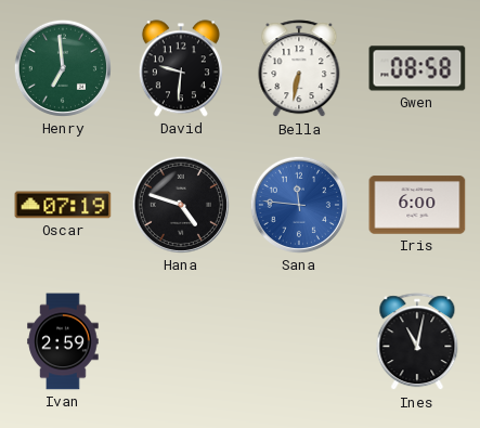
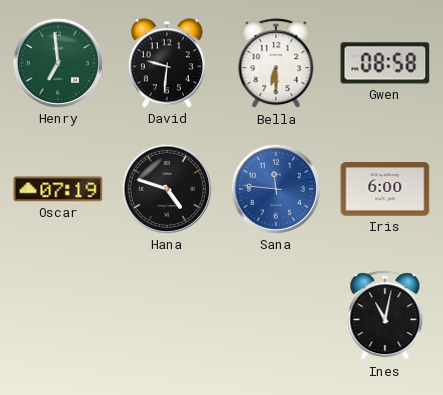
Bella: 6:32 -> 6:30
Ivan: 2:59 -> none
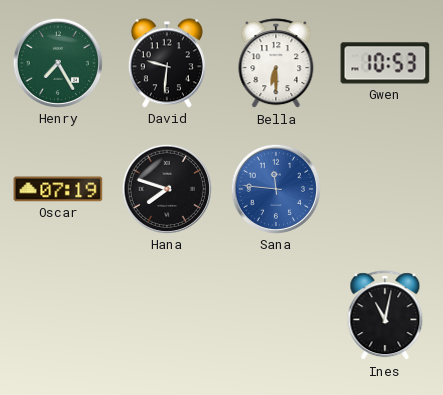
Henry: 6:59 -> 7:25
Gwen: 08:58 -> 10:53
Hana: 4:48 -> 7:48
Iris: 6:00 -> none
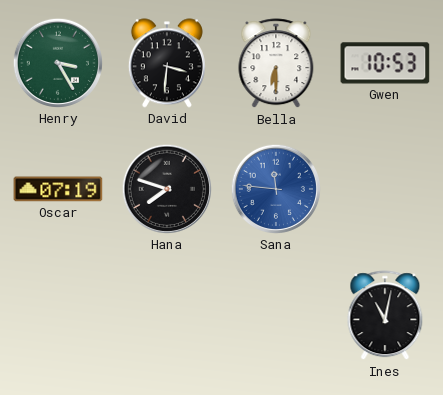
Henry: 7:25 -> 3:25
David: 9:31 -> 3:31
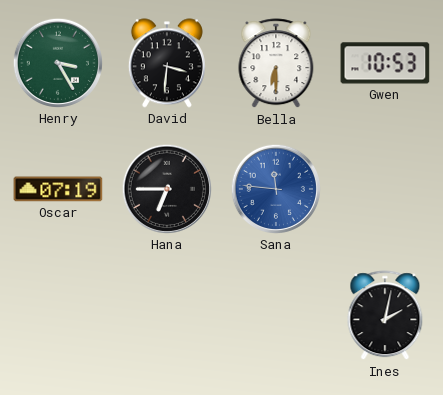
Hana: 7:48 -> 6:45
Ines: 11:02 -> 2:02
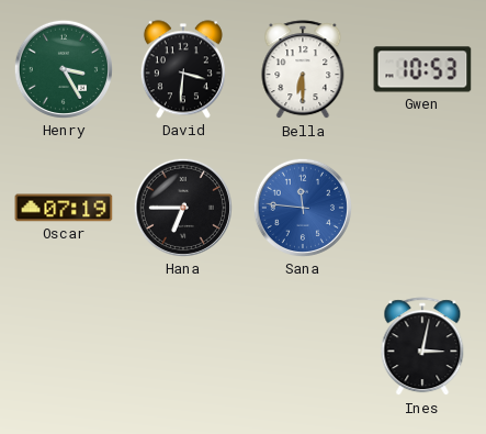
Ines: 2:02 -> 3:02
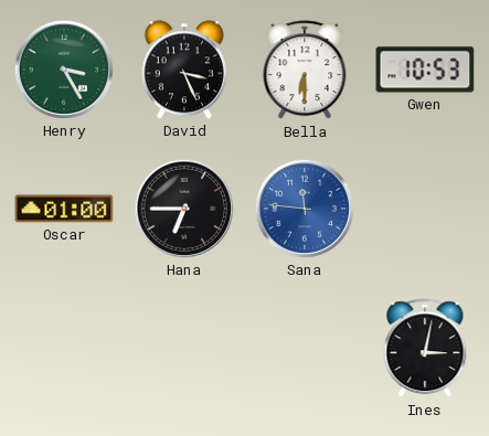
David: 3:31 -> 3:26
Oscar: 07:19 -> 01:00
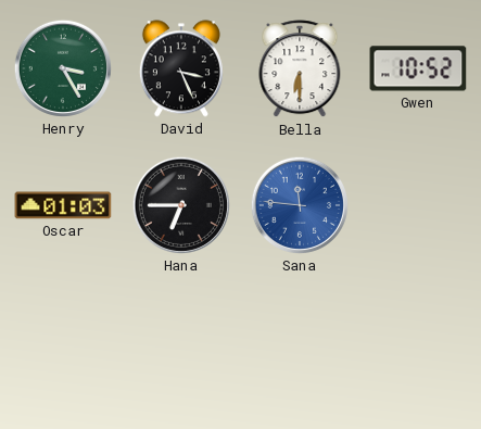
Gwen: 10:53 -> 10:52
Oscar: 01:00 -> 01:03
Ines: 3:02 -> none
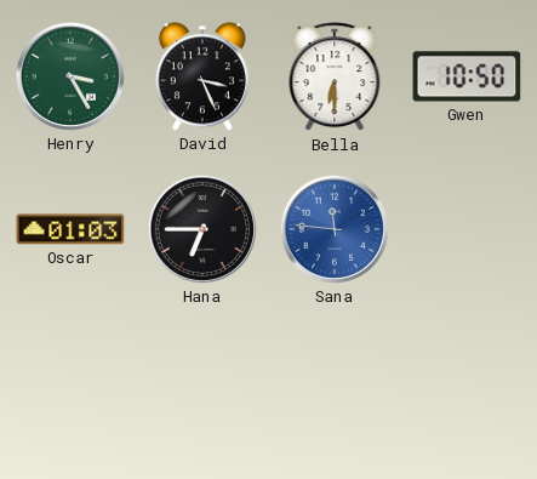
Gwen: 10:52 -> 10:50
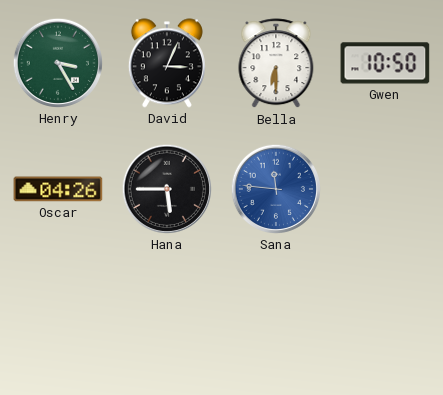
David: 3:26 -> 3:04
Oscar: 01:03 -> 04:26
Hana: 6:45 -> 5:45
